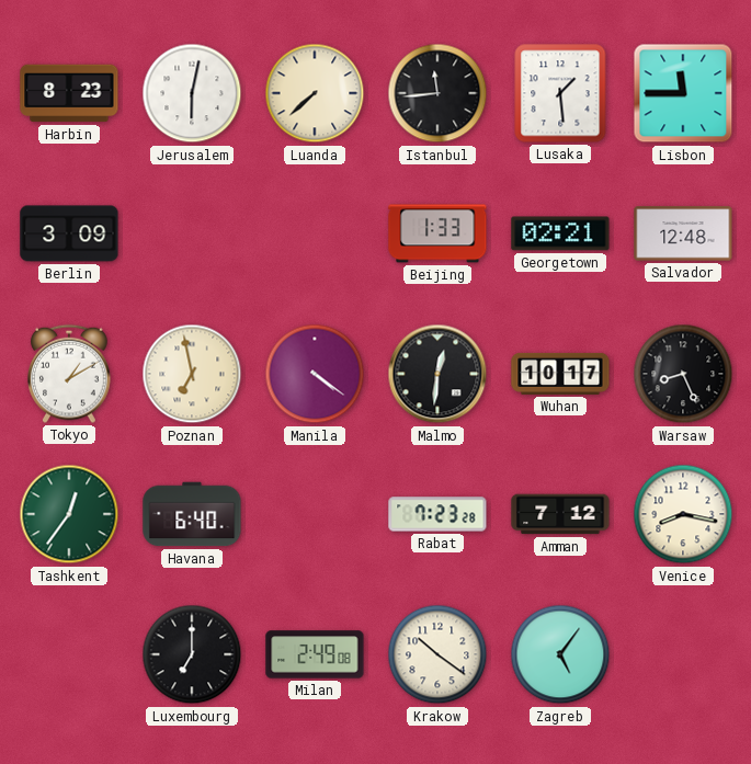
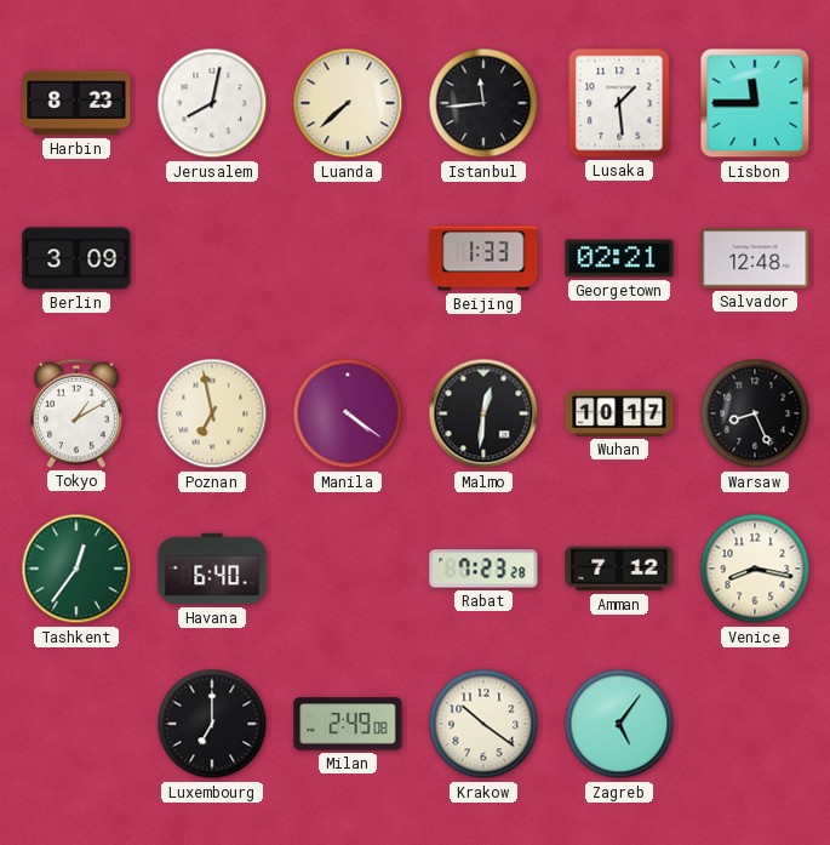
Jerusalem: 6:02 -> 8:02
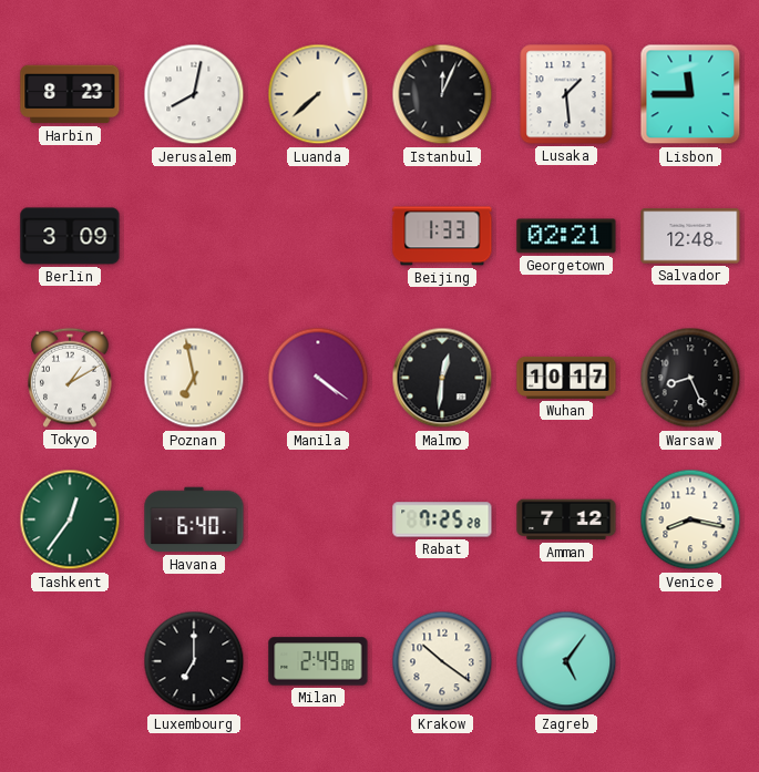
Istanbul: 11:44 -> 12:04
Rabat: 7:23 -> 7:25
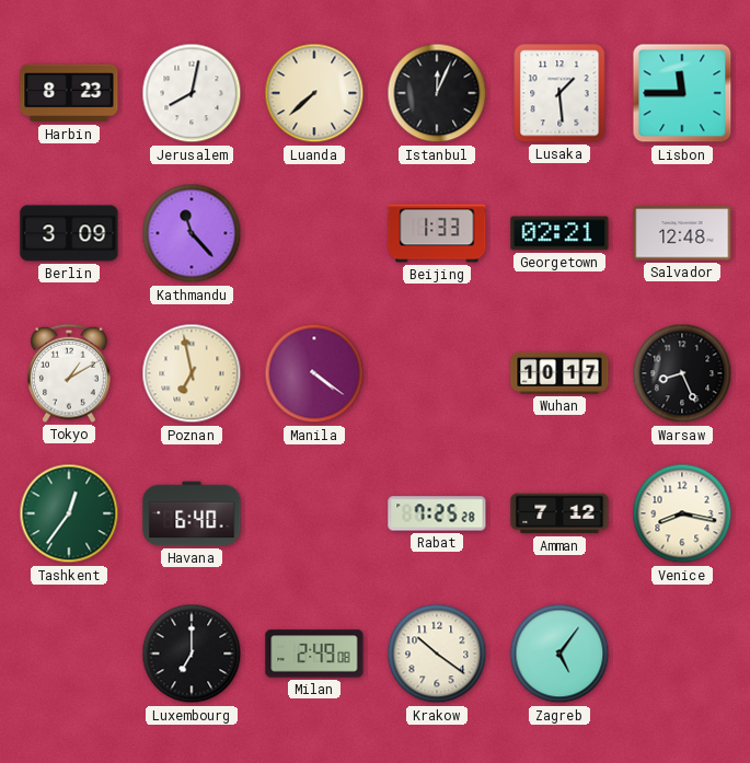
Kathmandu: none -> 11:23
Malmo: 12:31 -> none
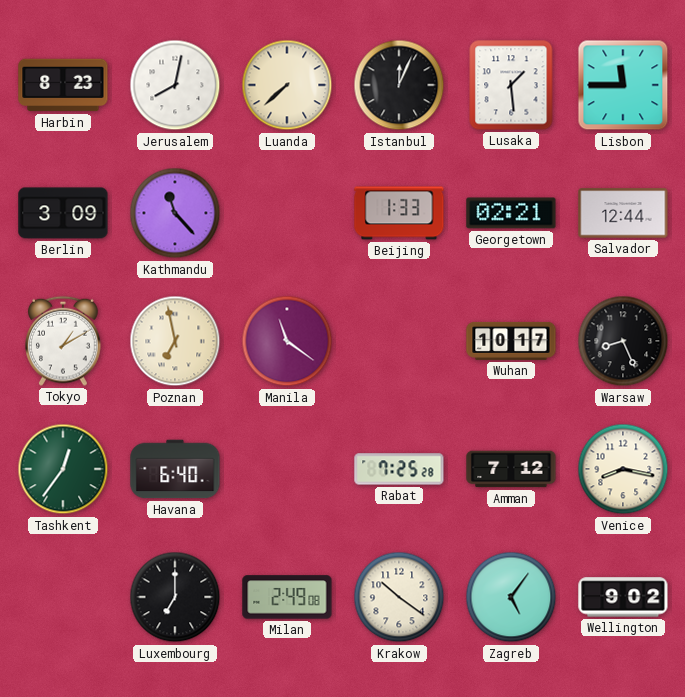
Salvador: 12:48 -> 12:44
Manila: 4:21 -> 11:21
Wellington: none -> 9:02
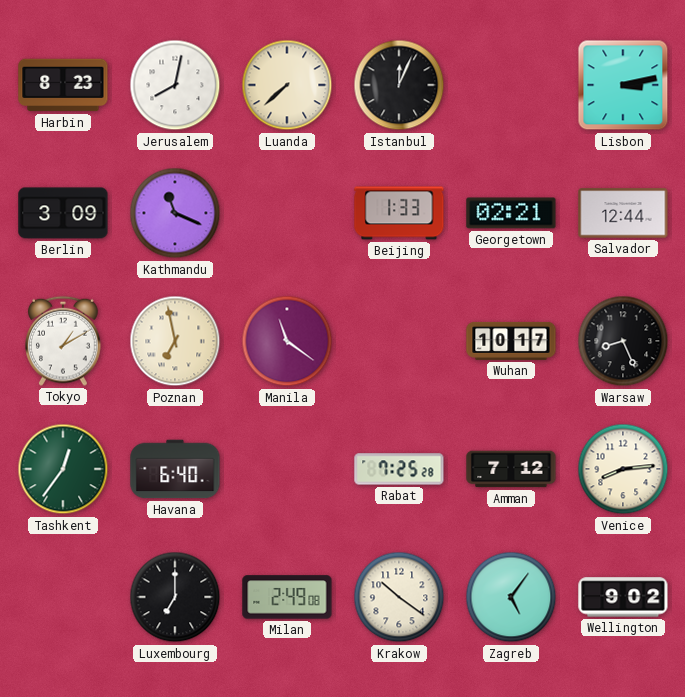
Lusaka: 1:29 -> none
Lisbon: 11:45 -> 3:13
Kathmandu: 11:23 -> 11:19
Venice: 8:17 -> 8:14
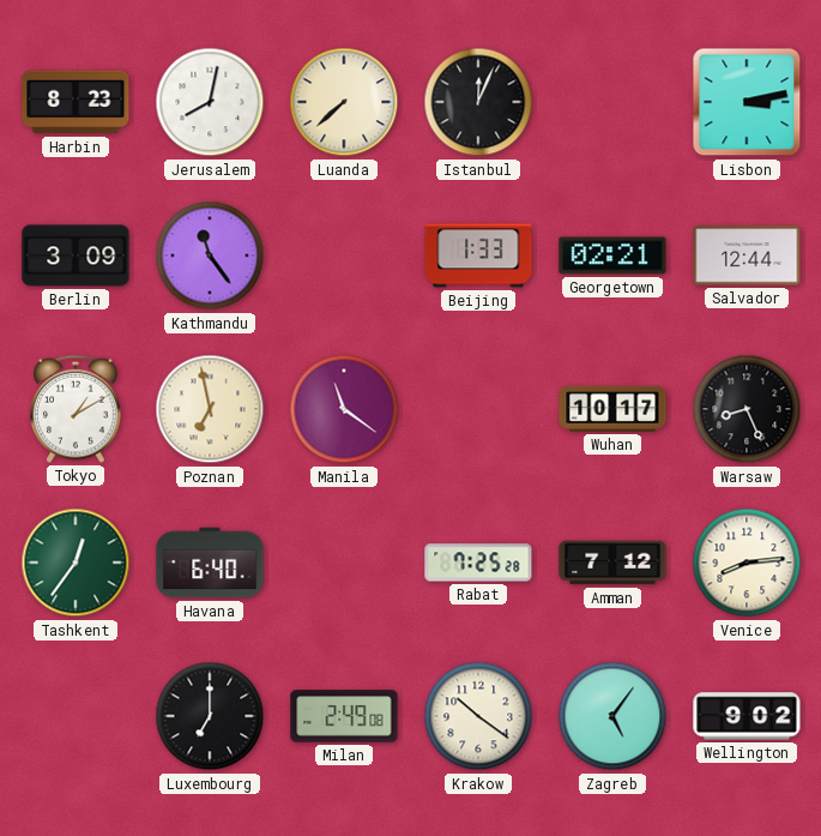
Kathmandu: 11:19 -> 11:24
